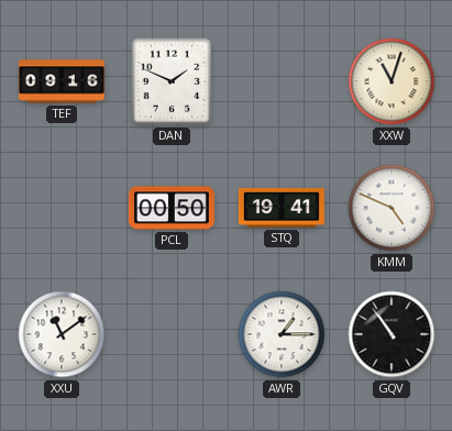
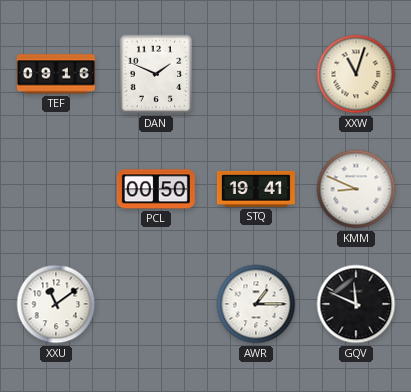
KMM: 4:49 -> 8:49
GQV: 10:54 -> 11:49
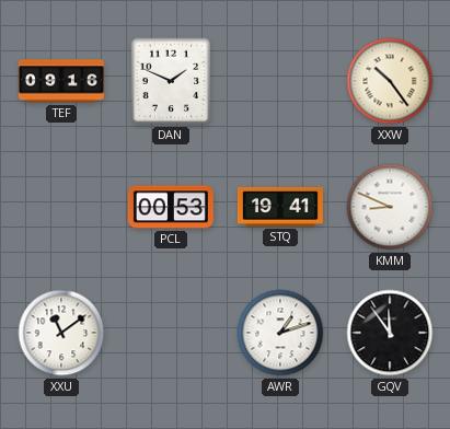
XXW: 11:03 -> 10:24
PCL: 00:50 -> 00:53
AWR: 1:15 -> 1:12
GQV: 11:49 -> 11:54
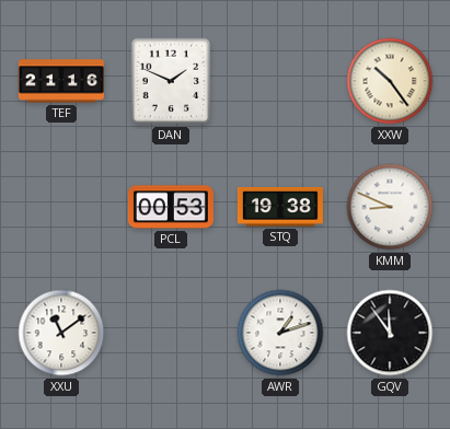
TEF: 09:16 -> 21:16
STQ: 19:41 -> 19:38
